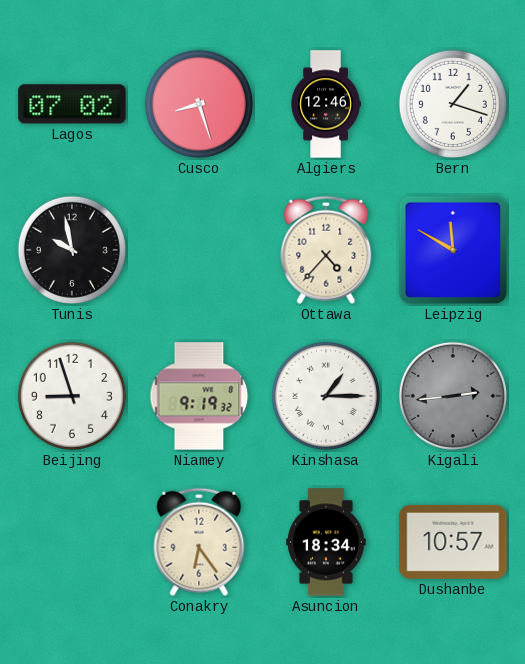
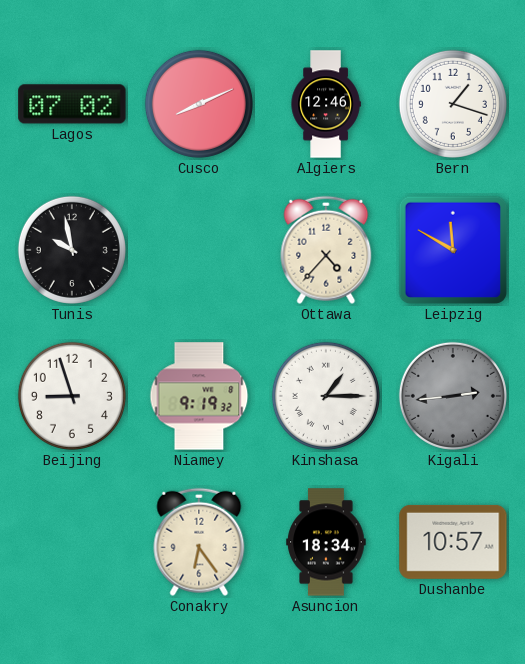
Cusco: 8:27 -> 8:11
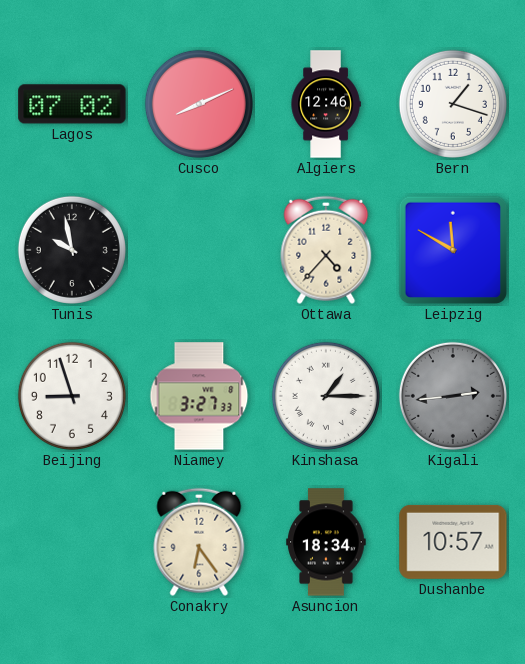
Niamey: 9:19 -> 3:27
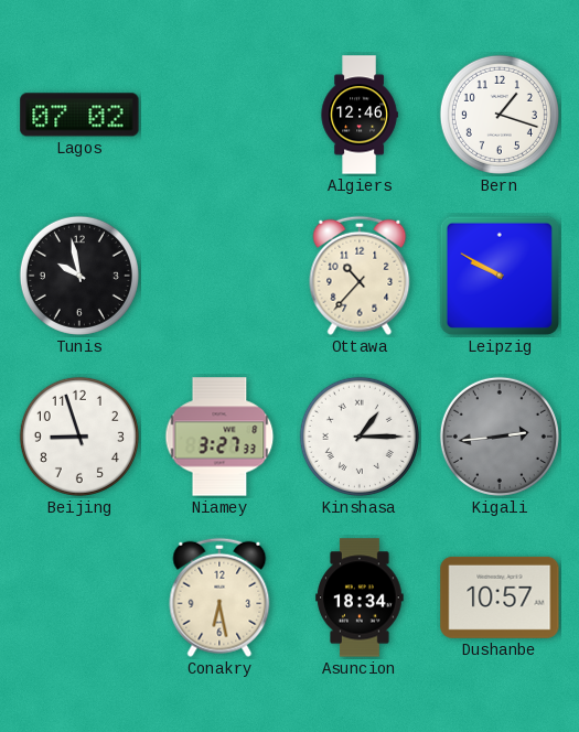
Cusco: 8:11 -> none
Ottawa: 4:37 -> 10:37
Leipzig: 11:50 -> 9:50
Conakry: 6:24 -> 6:28
